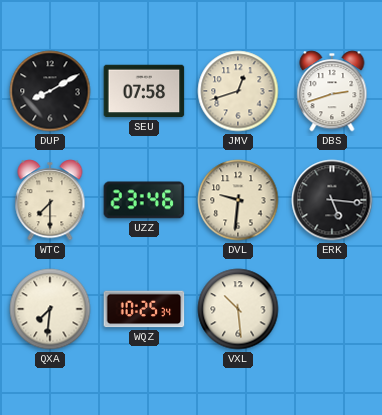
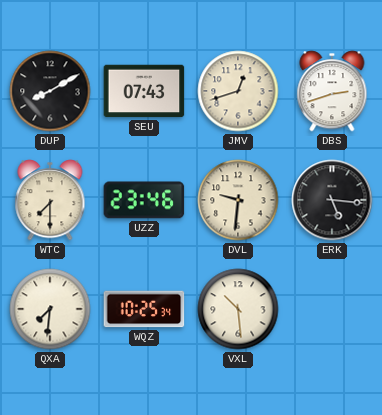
SEU: 07:58 -> 07:43
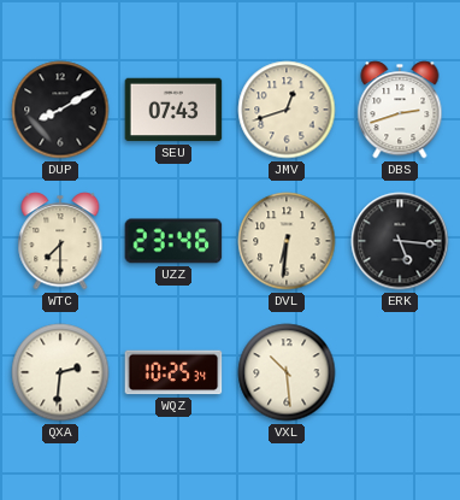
DVL: 9:31 -> 6:31
QXA: 7:31 -> 2:31
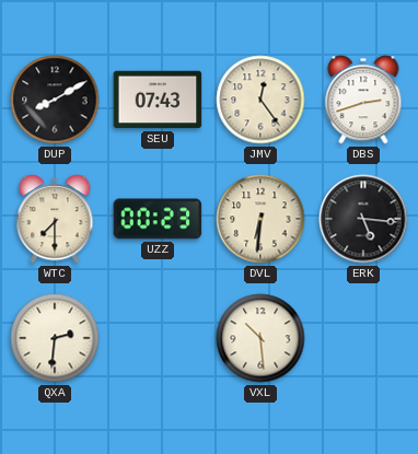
JMV: 12:42 -> 12:24
UZZ: 23:46 -> 00:23
WQZ: 10:25 -> none
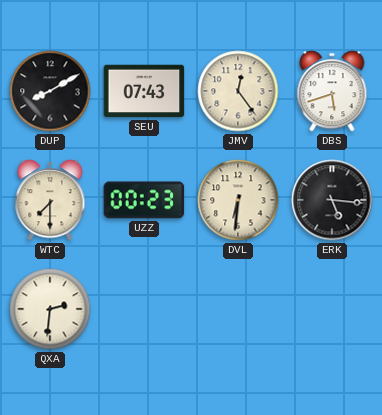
DBS: 2:42 -> 5:42
VXL: 10:29 -> none
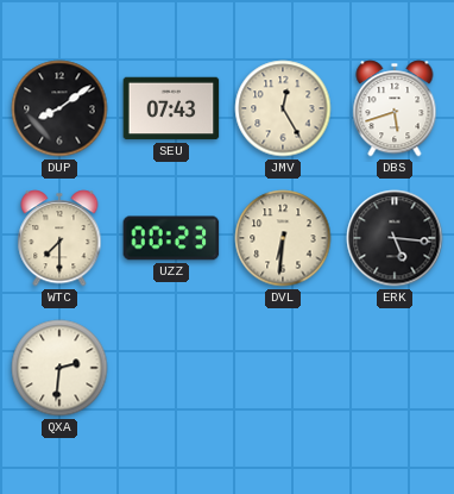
DUP: 8:10 -> 8:09
JMV: 12:24 -> 12:25
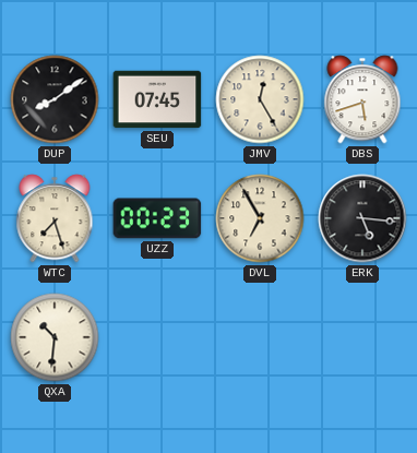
SEU: 07:43 -> 07:45
WTC: 7:30 -> 7:27
DVL: 6:31 -> 6:55
QXA: 2:31 -> 10:31
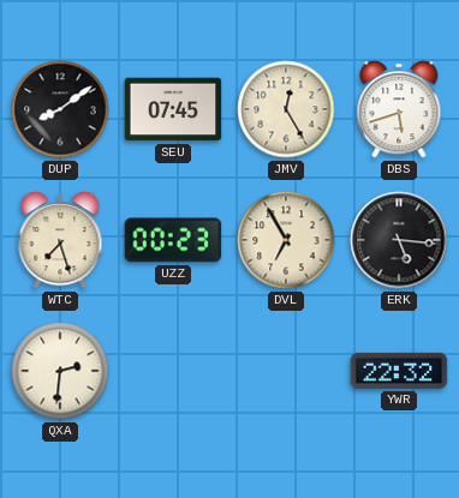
QXA: 10:31 -> 2:31
YWR: none -> 22:32
